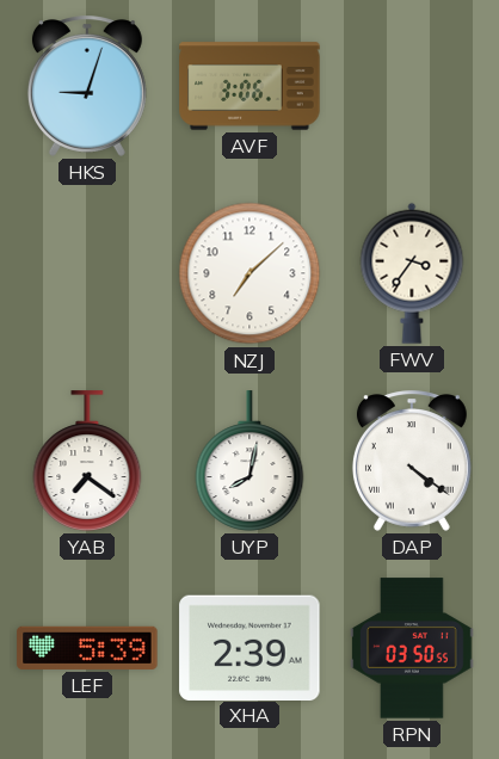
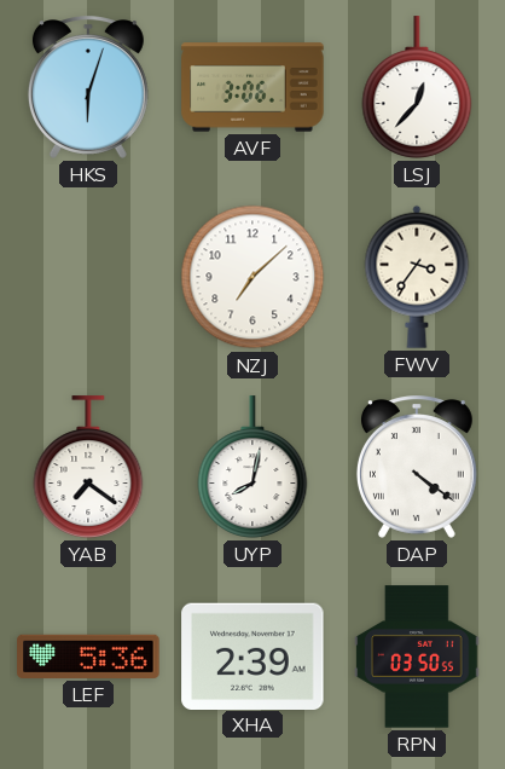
HKS: 9:03 -> 6:03
LSJ: none -> 12:37
LEF: 5:39 -> 5:36
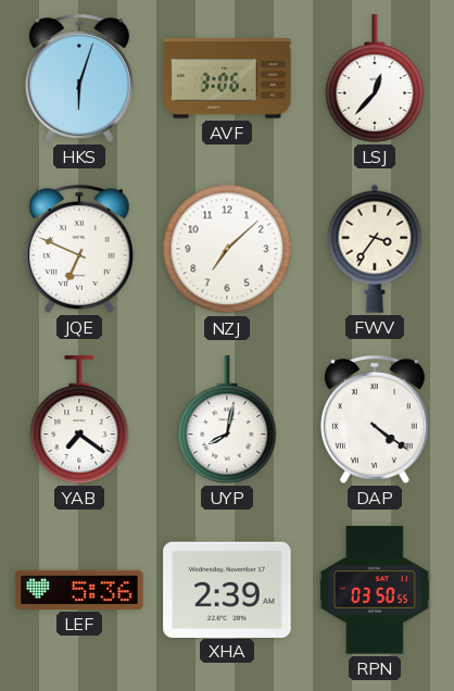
JQE: none -> 6:49
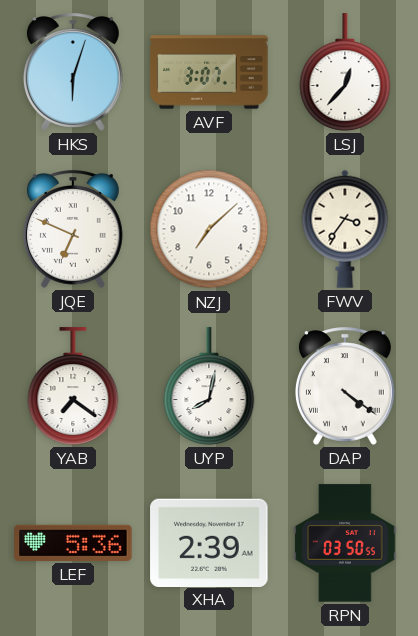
AVF: 3:06 -> 3:07
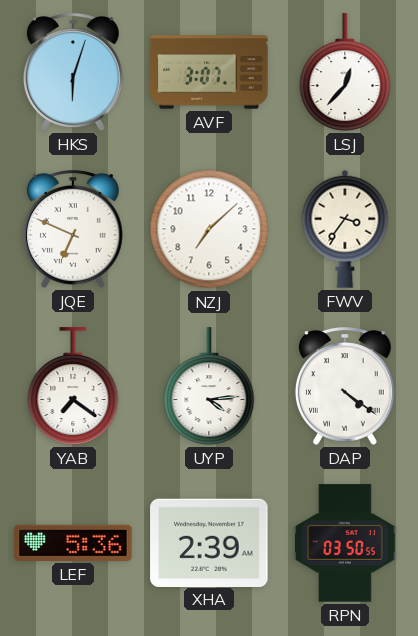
UYP: 8:02 -> 4:14
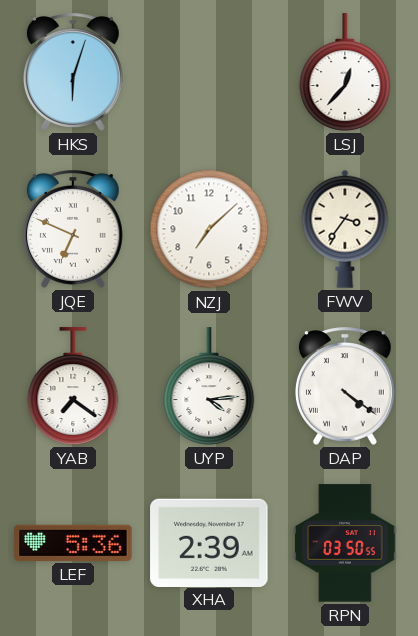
AVF: 3:07 -> none
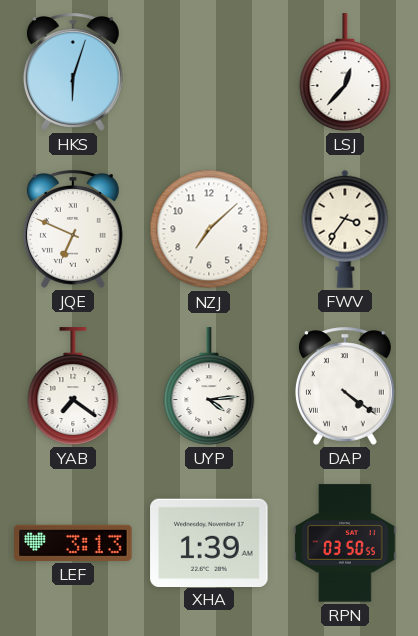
LEF: 5:36 -> 3:13
XHA: 2:39 -> 1:39
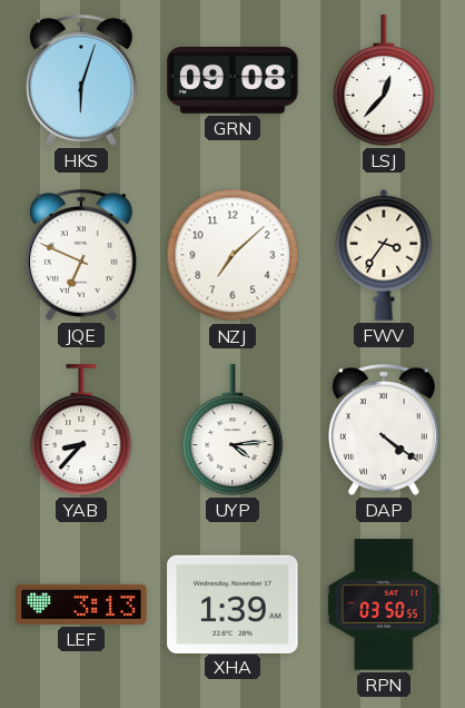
GRN: none -> 09:08
YAB: 7:21 -> 8:37
